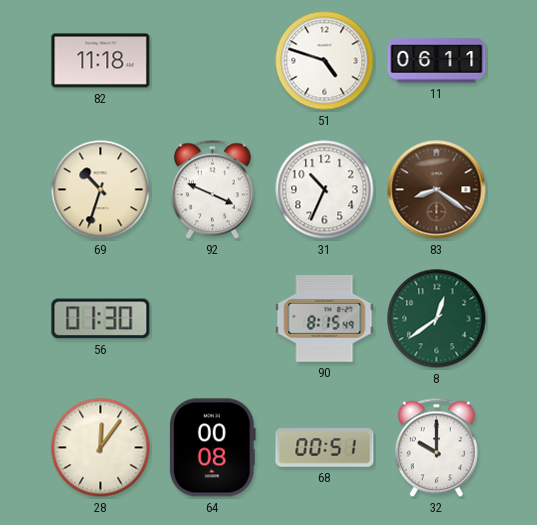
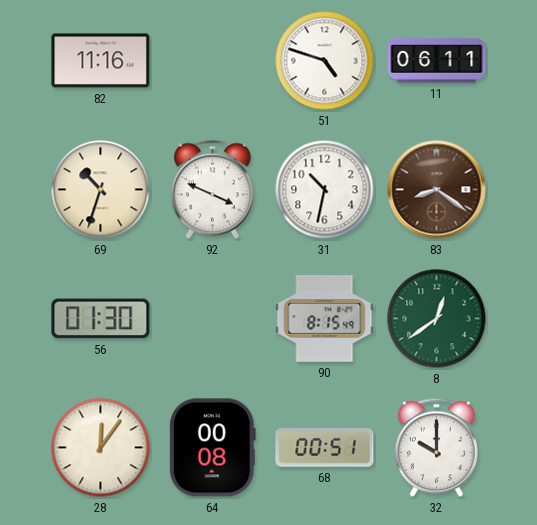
82: 11:18 -> 11:16
31: 10:34 -> 10:32
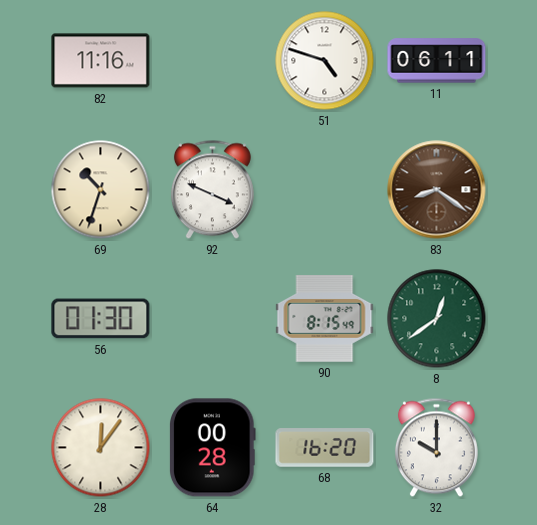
31: 10:32 -> none
64: 00:08 -> 00:28
68: 00:51 -> 16:20
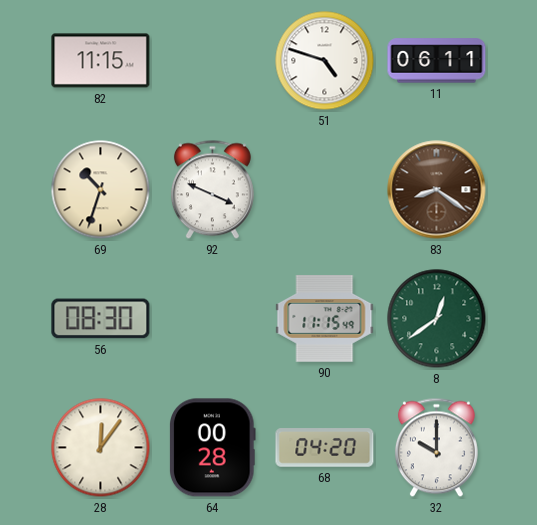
82: 11:16 -> 11:15
56: 01:30 -> 08:30
90: 8:15 -> 11:15
68: 16:20 -> 04:20
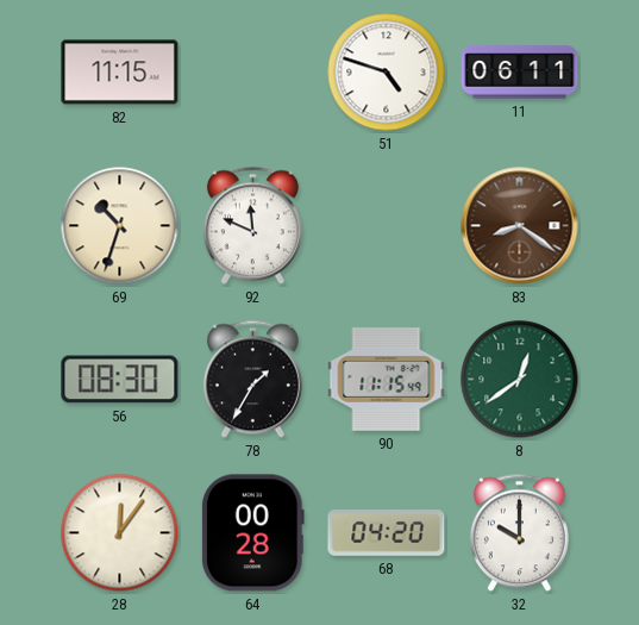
92: 3:49 -> 11:49
78: none -> 1:35
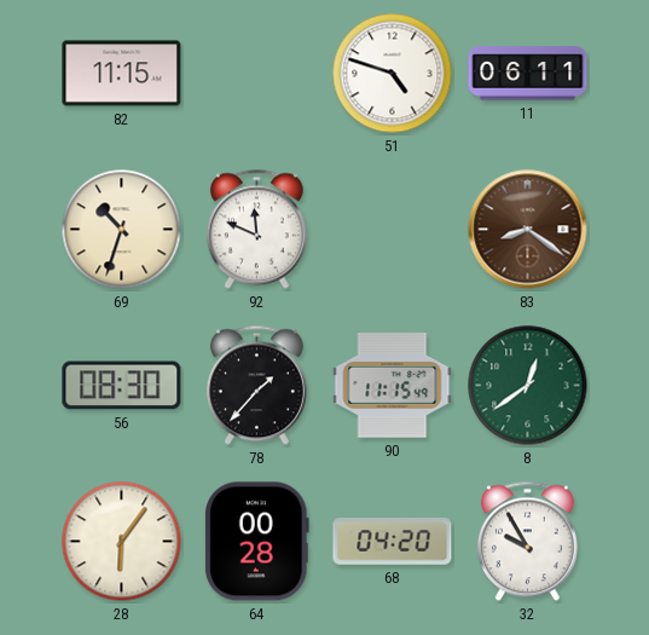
78: 1:35 -> 1:37
28: 12:06 -> 6:06
32: 10:00 -> 9:55
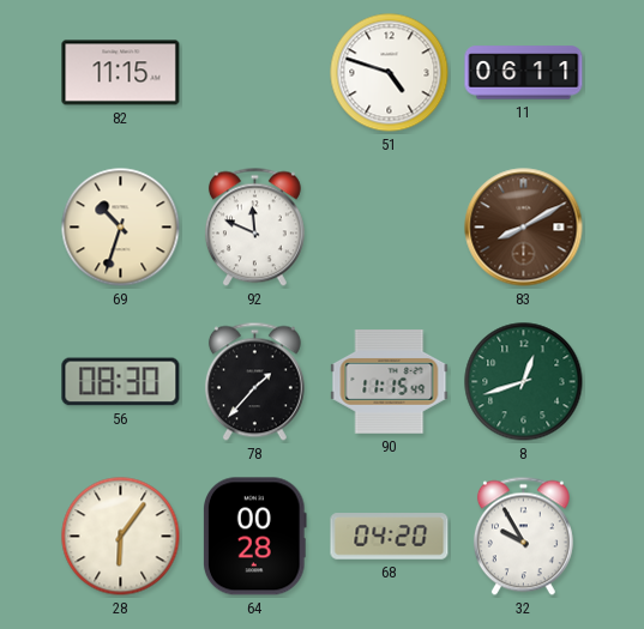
83: 8:21 -> 8:10
8: 12:39 -> 12:42
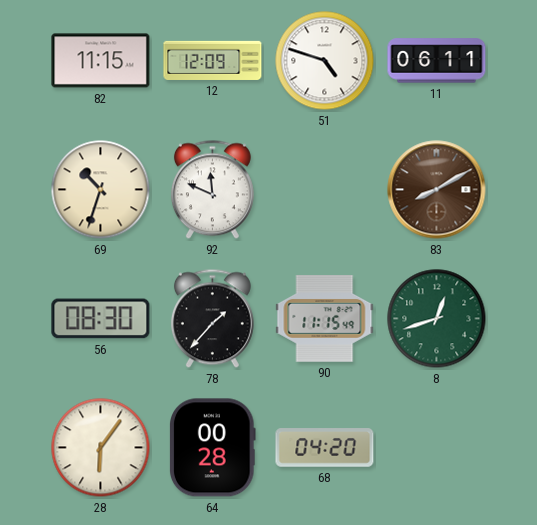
12: none -> 12:09
32: 9:55 -> none
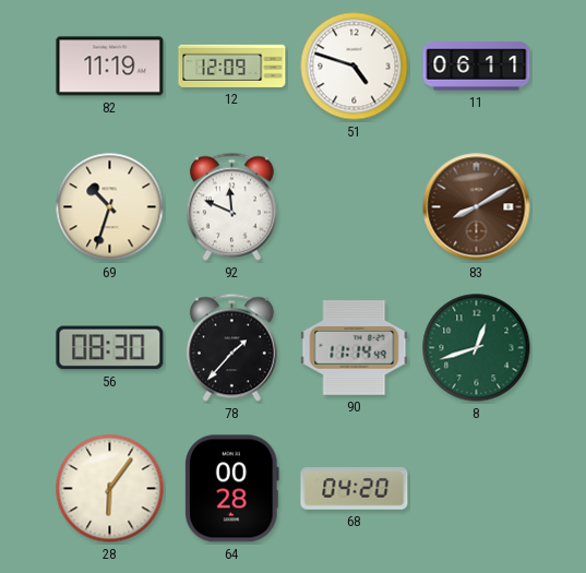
82: 11:15 -> 11:19
90: 11:15 -> 11:14
